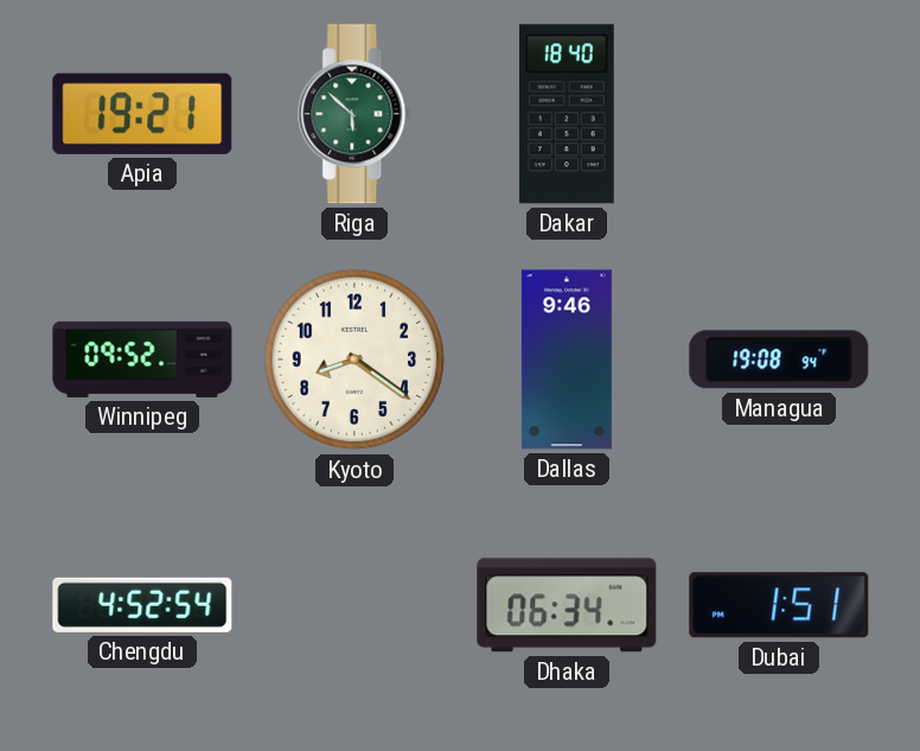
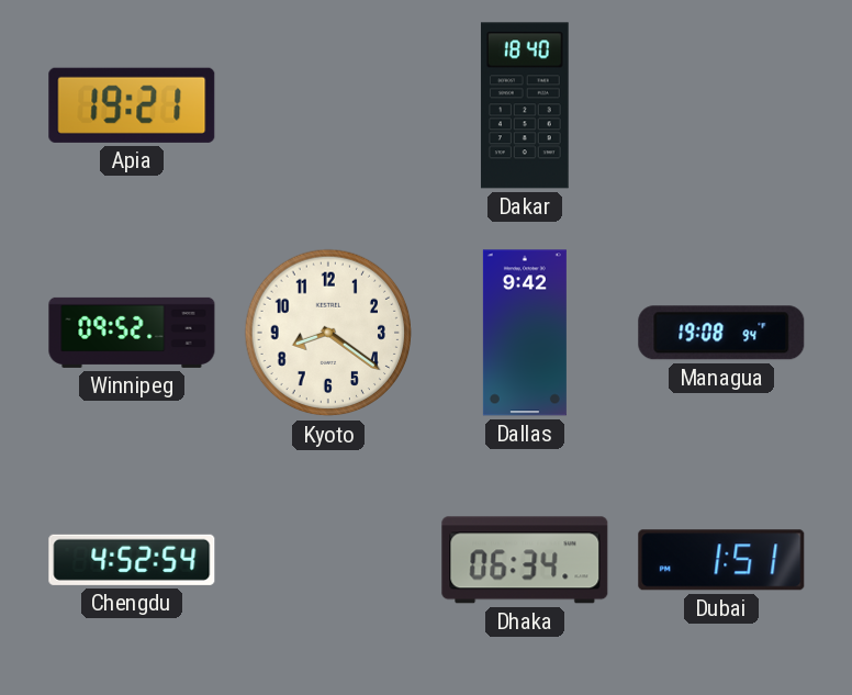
Riga: 5:52 -> none
Dallas: 9:46 -> 9:42
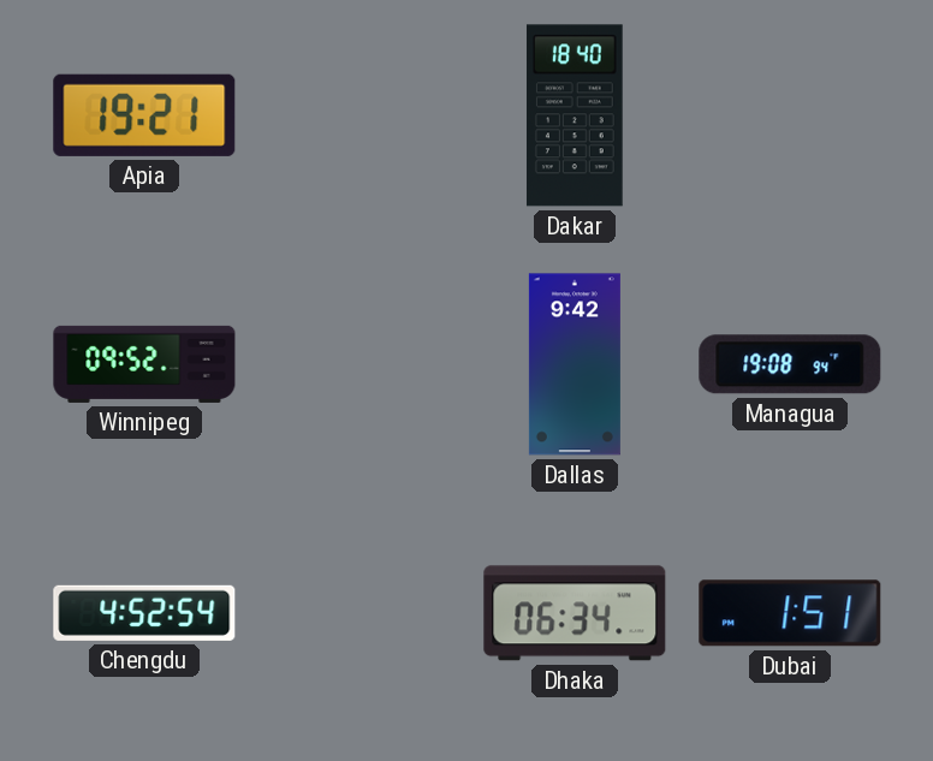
Kyoto: 8:21 -> none
